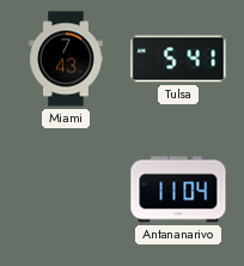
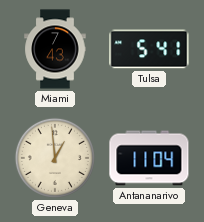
Geneva: none -> 12:59
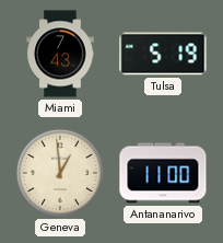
Tulsa: 5:41 -> 5:19
Antananarivo: 11:04 -> 11:00
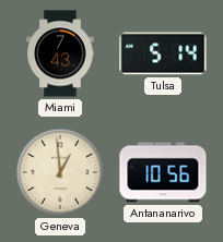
Tulsa: 5:19 -> 5:14
Antananarivo: 11:00 -> 10:56
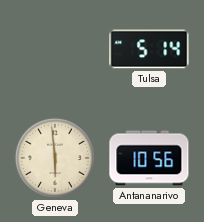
Miami: 7:43 -> none
Geneva: 12:59 -> 5:59
